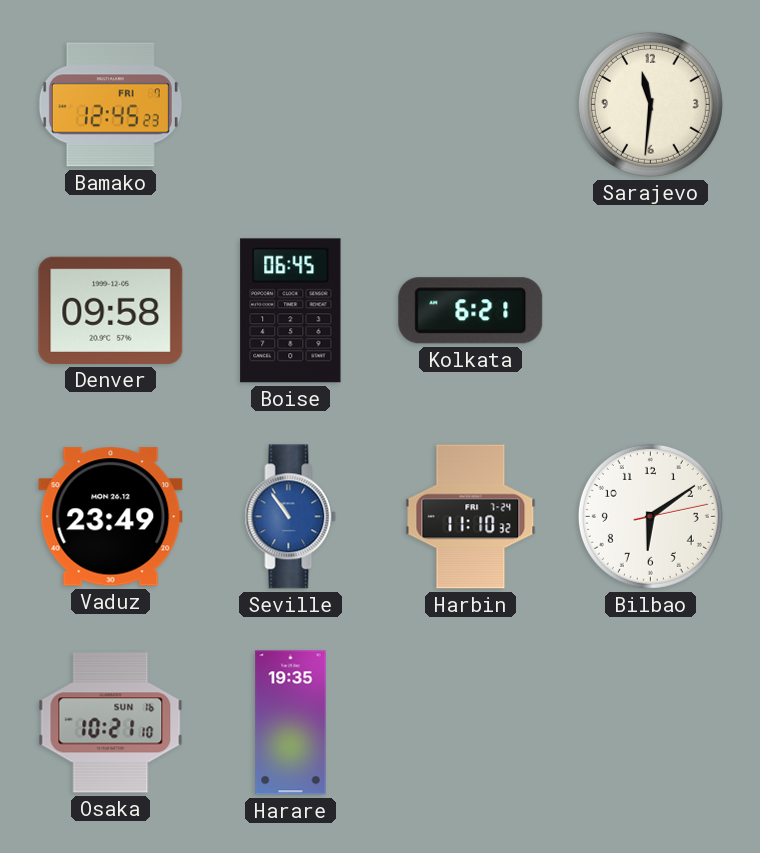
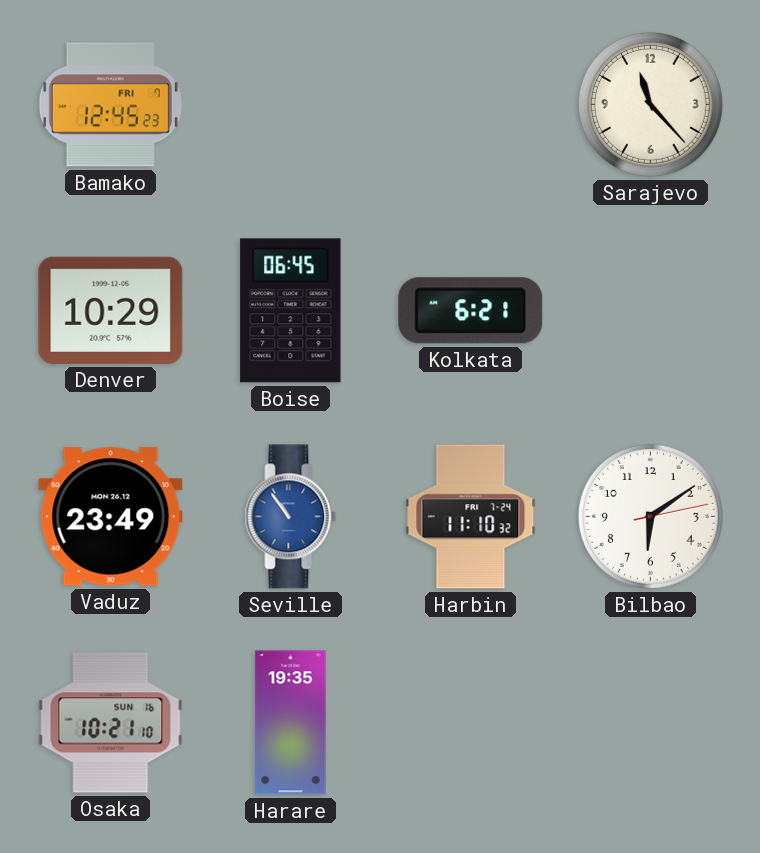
Sarajevo: 11:31 -> 11:23
Denver: 09:58 -> 10:29
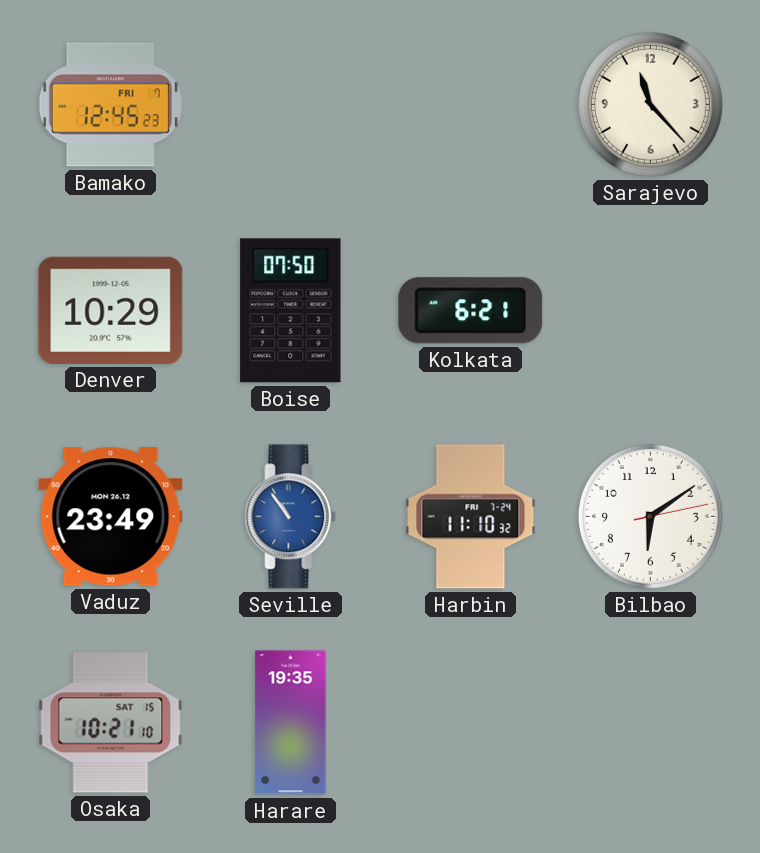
Boise: 06:45 -> 07:50
Osaka date: SUN 16 -> SAT 15
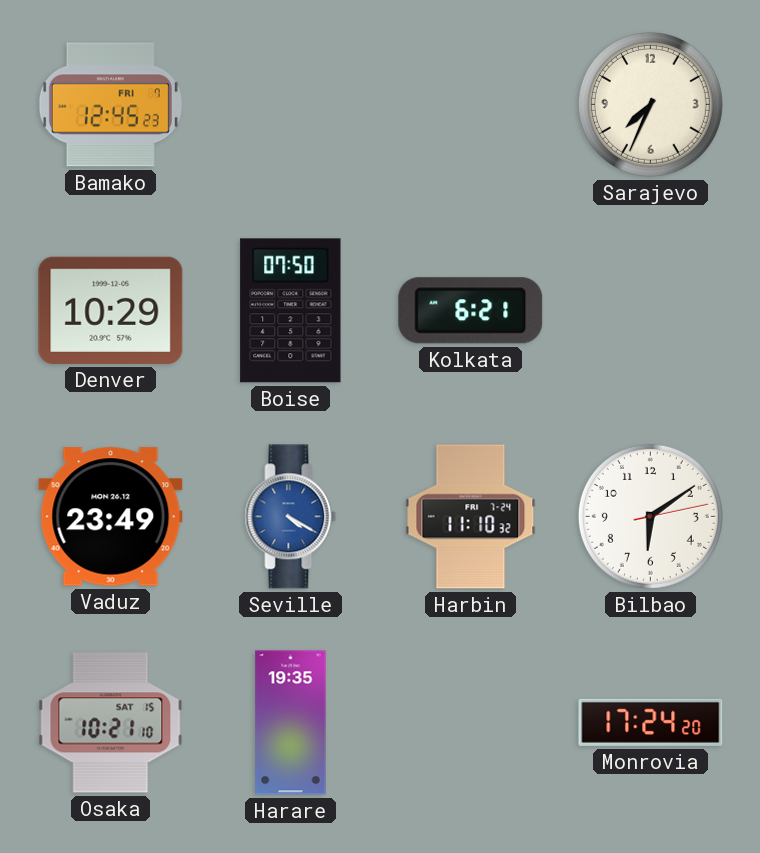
Sarajevo: 11:23 -> 7:34
Seville: 10:54 -> 4:20
Monrovia: none -> 17:24
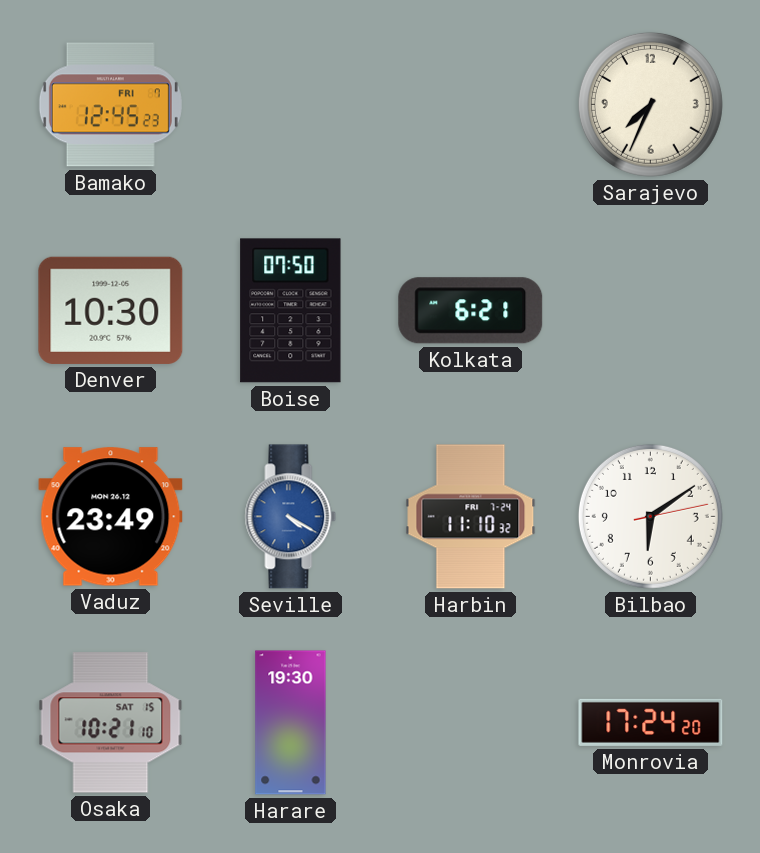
Denver: 10:29 -> 10:30
Harare: 19:35 -> 19:30
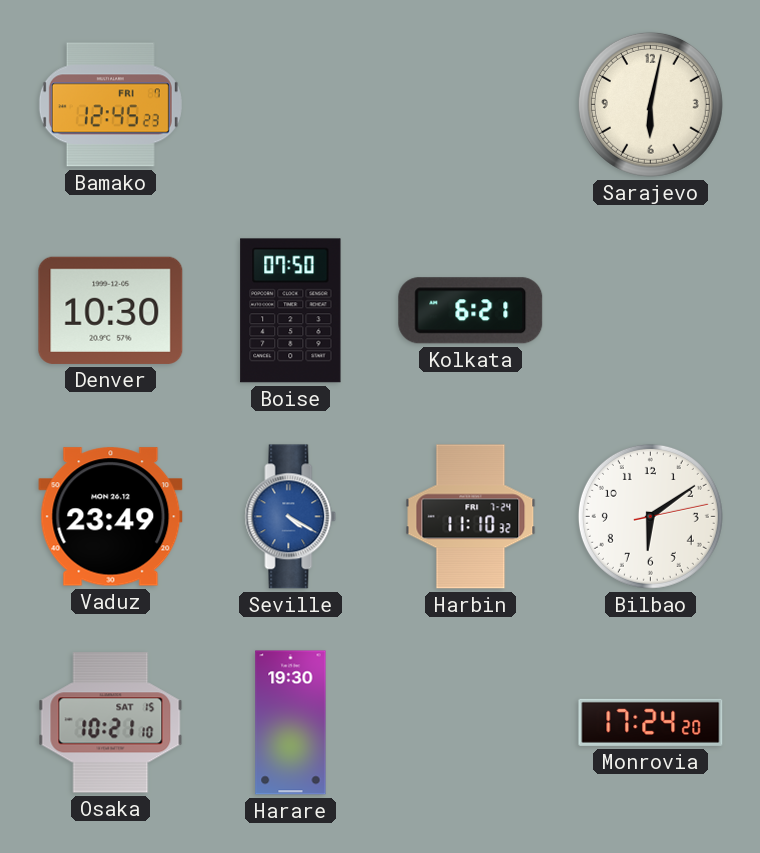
Sarajevo: 7:34 -> 6:02
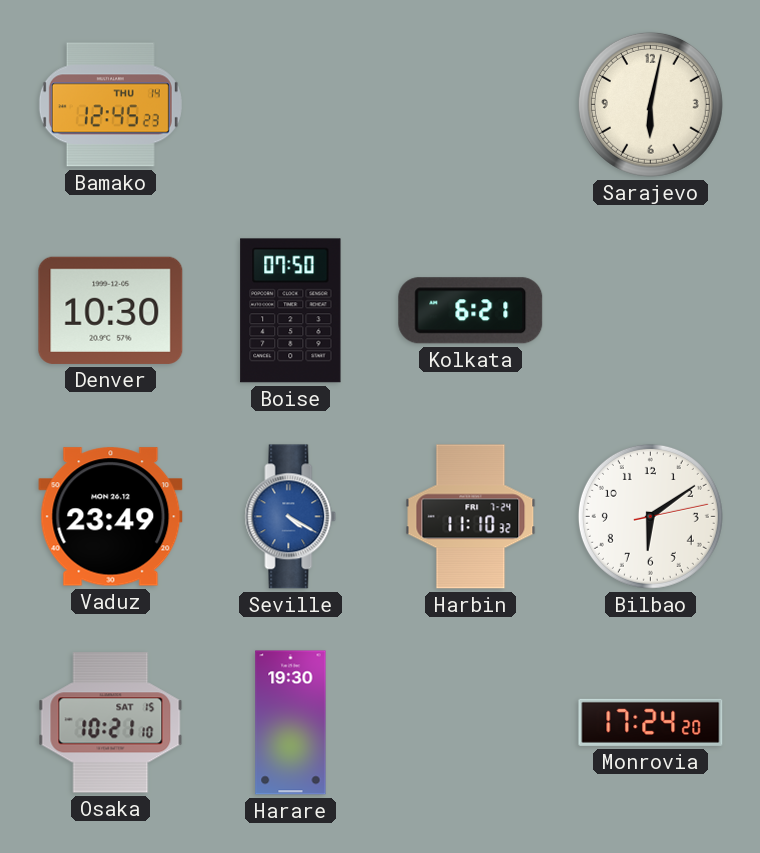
Bamako date: FRI 7 -> THU 14
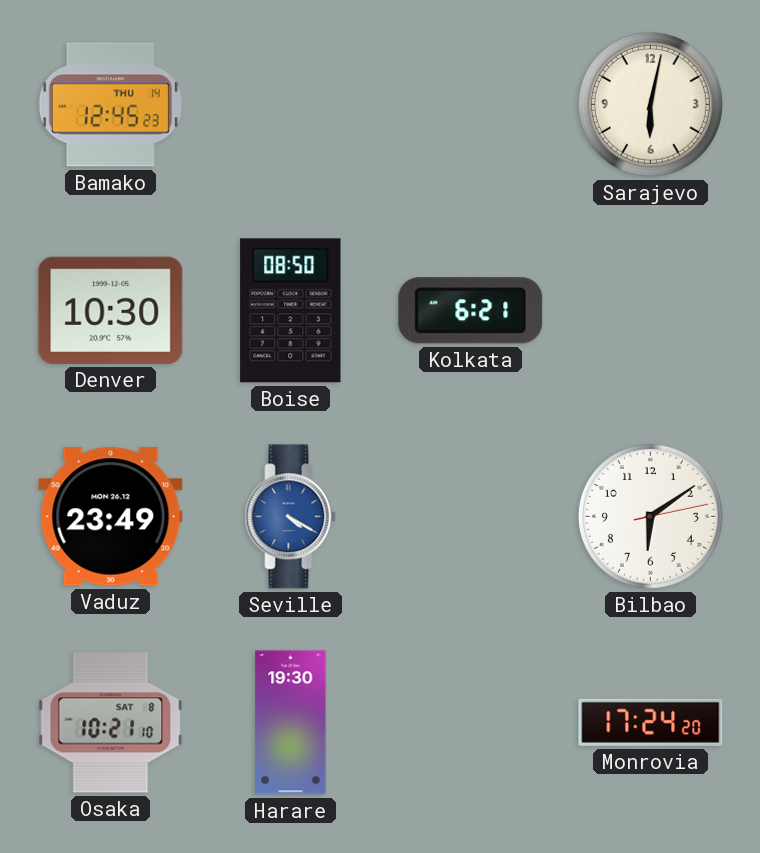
Boise: 07:50 -> 08:50
Harbin: 11:10 -> none
Osaka date: SAT 15 -> SAT 8
